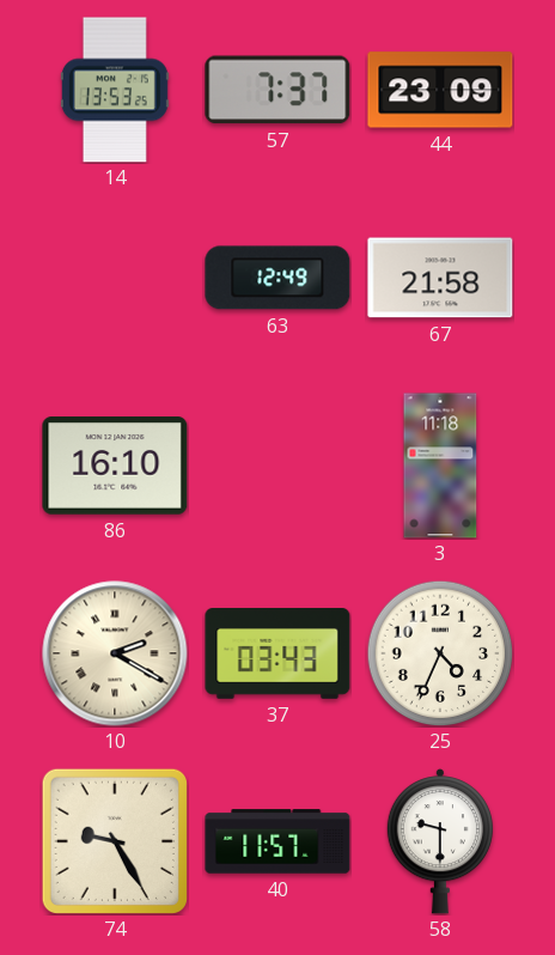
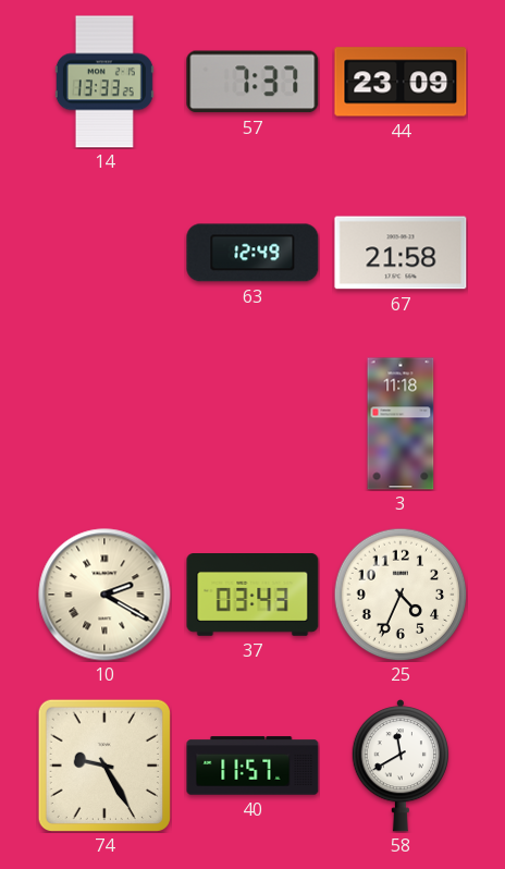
14: 13:53 -> 13:33
86: 16:10 -> none
58: 9:30 -> 11:40
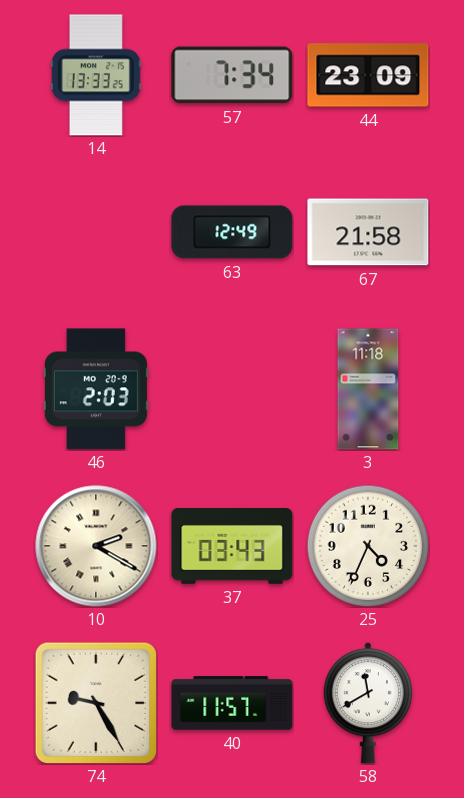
57: 7:37 -> 7:34
46: none -> 2:03
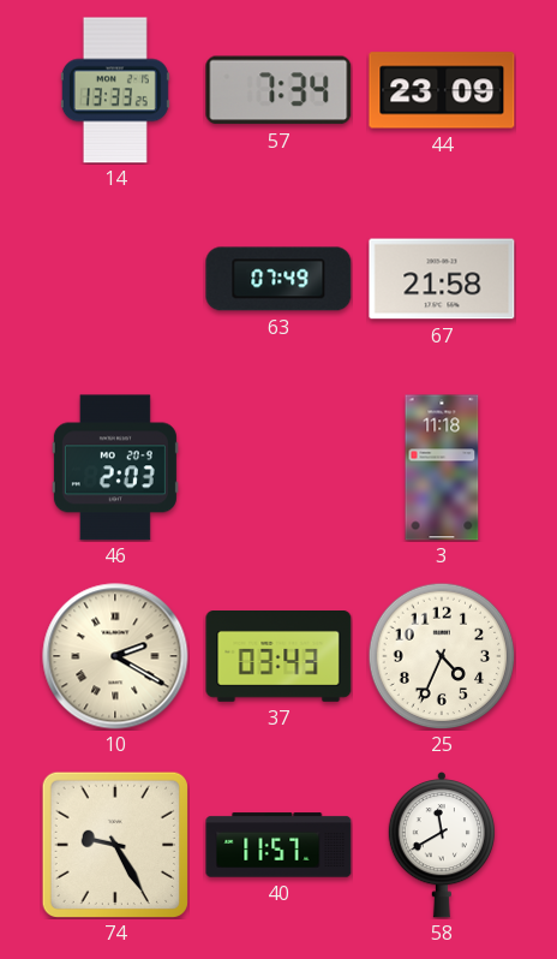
63: 12:49 -> 07:49
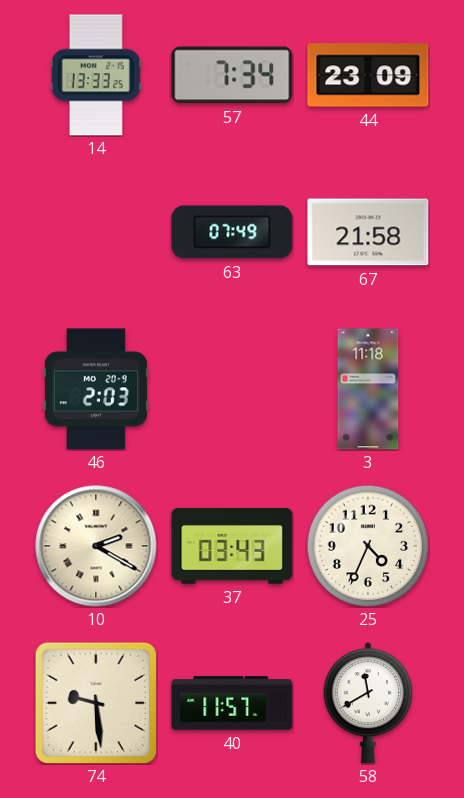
74: 9:25 -> 9:29
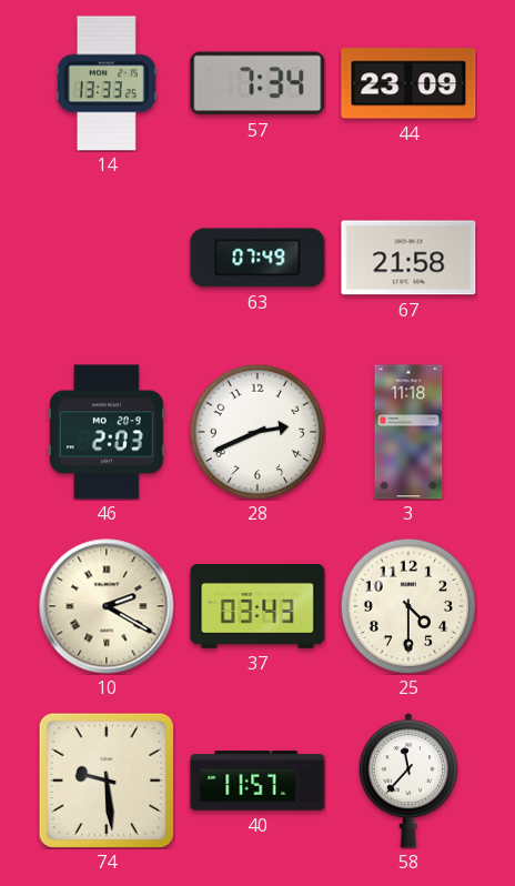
28: none -> 2:41
25: 4:34 -> 4:30
58: 11:40 -> 11:37
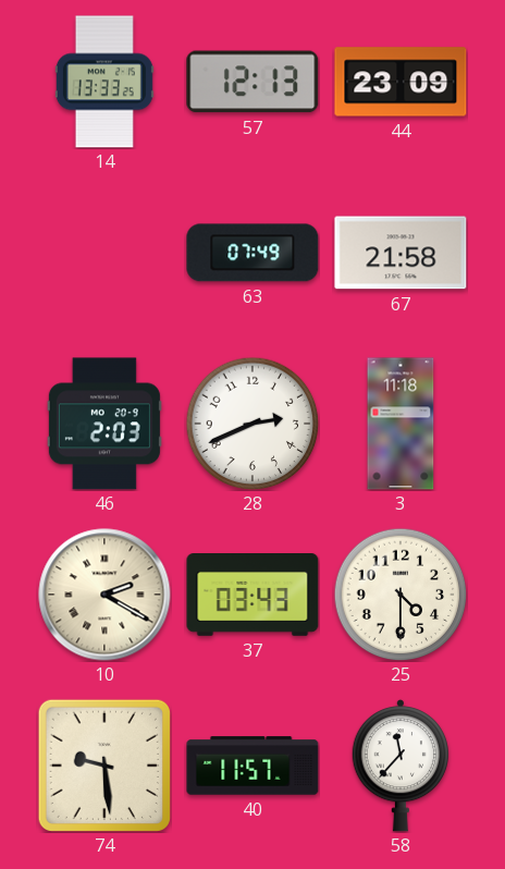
57: 7:34 -> 12:13
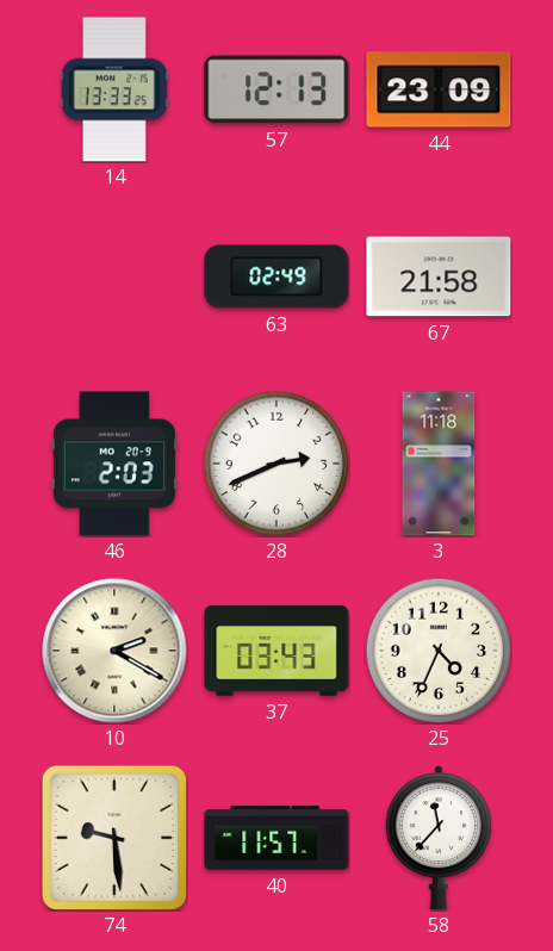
63: 07:49 -> 02:49
25: 4:30 -> 4:34
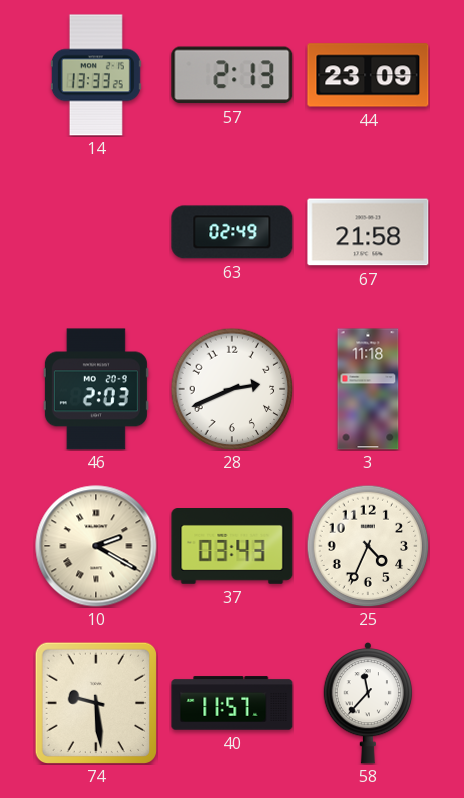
57: 12:13 -> 2:13
